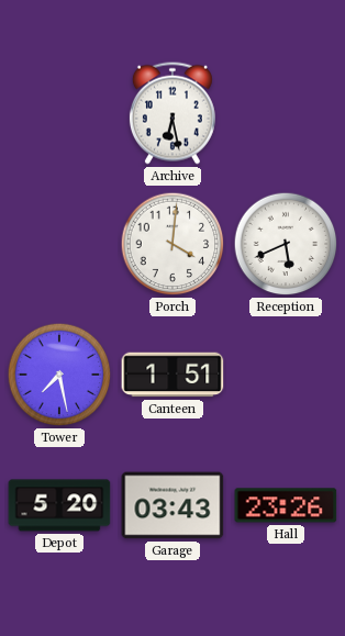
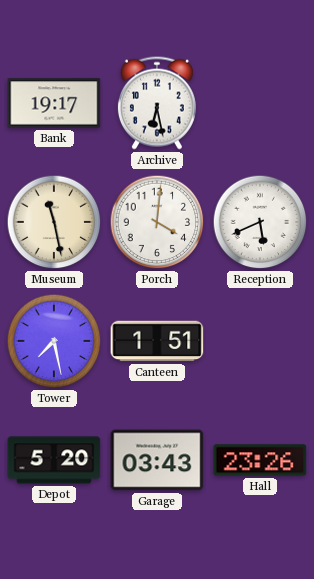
Bank: none -> 19:17
Museum: none -> 11:28
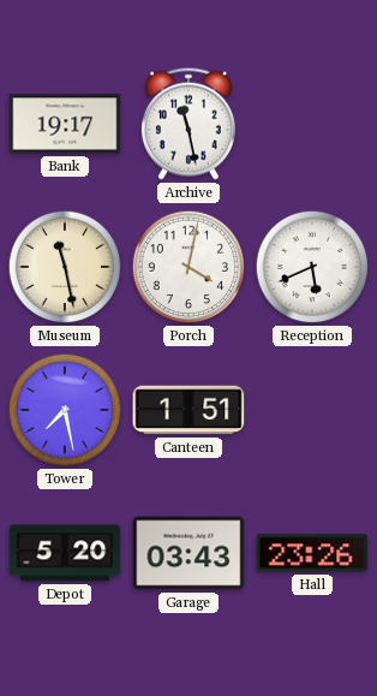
Archive: 6:28 -> 11:28
Porch: 4:01 -> 4:02
